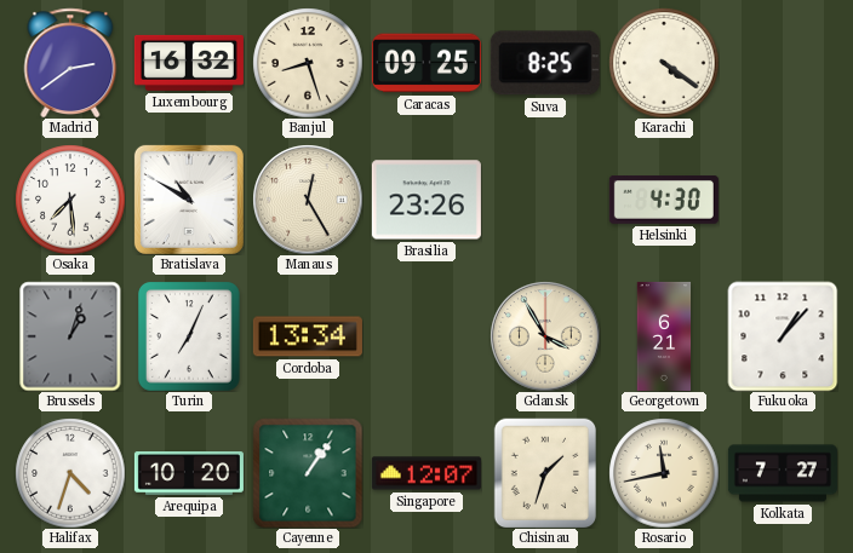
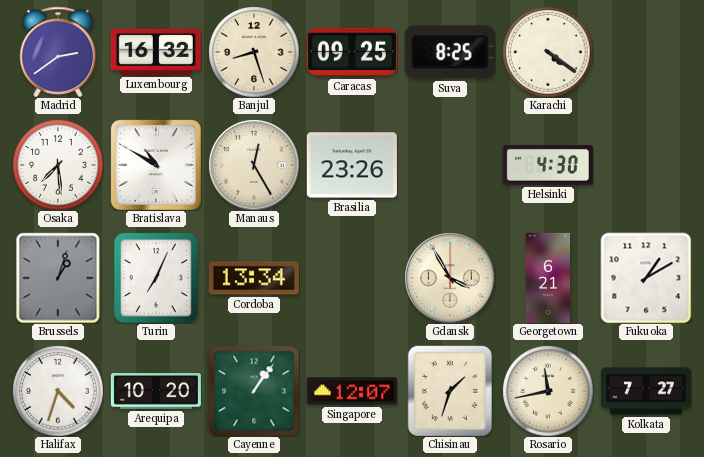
Fukuoka: 1:07 -> 1:10
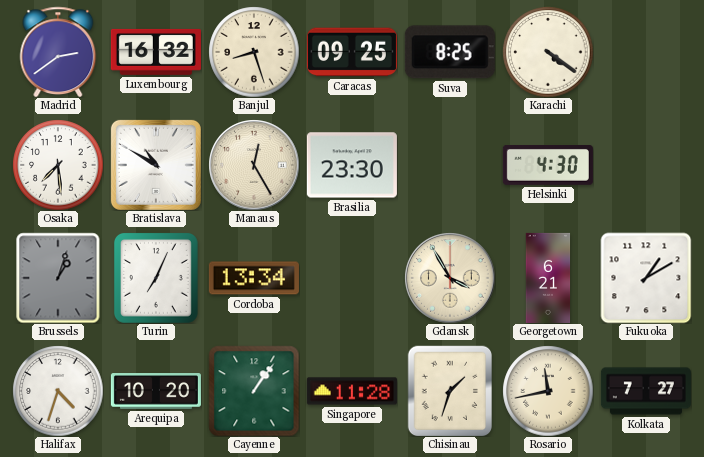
Brasilia: 23:26 -> 23:30
Singapore: 12:07 -> 11:28
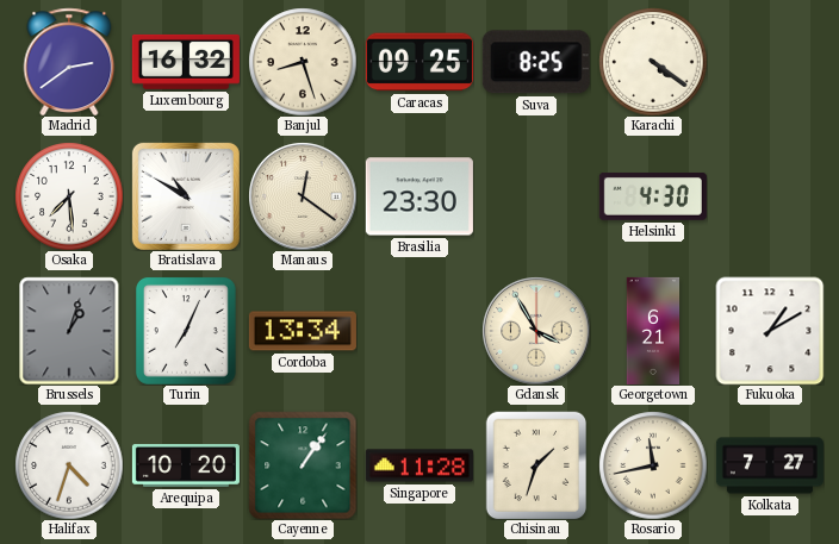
Manaus: 12:25 -> 12:21
